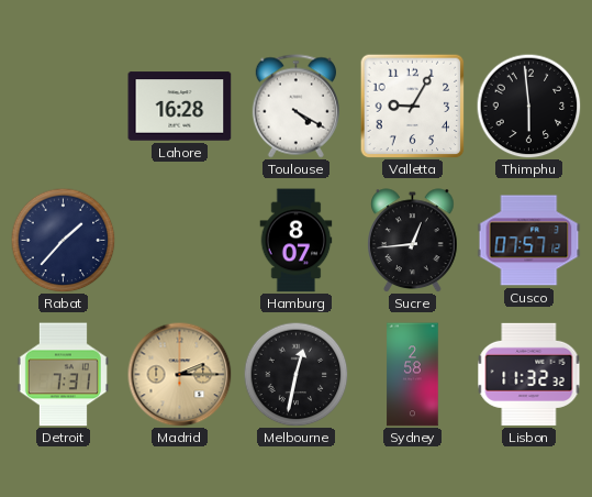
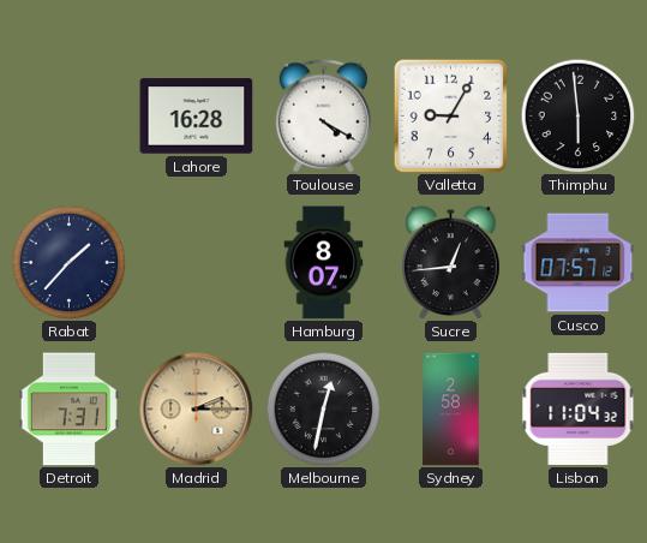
Lisbon: 11:32 -> 11:04
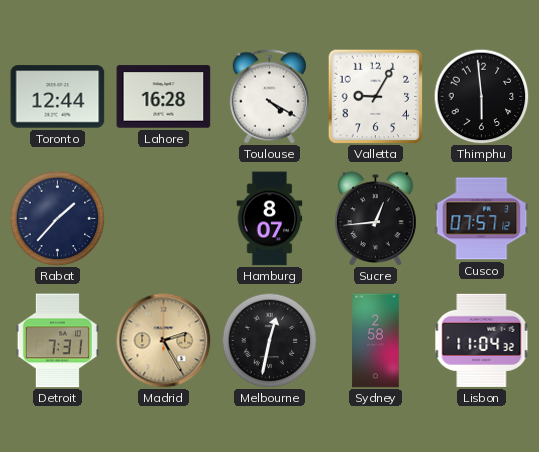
Toronto: none -> 12:44
Madrid: 2:15 -> 2:25
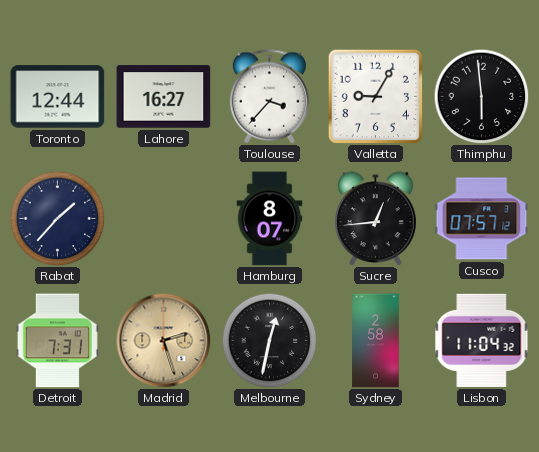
Lahore: 16:28 -> 16:27
Toulouse: 4:20 -> 3:37
Madrid: 2:25 -> 2:27
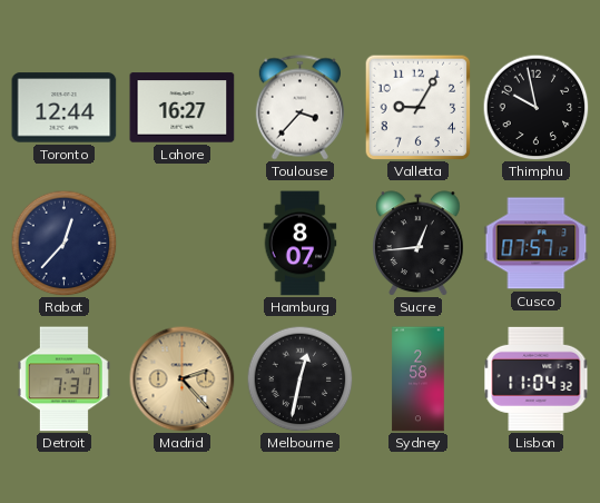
Thimphu: 5:59 -> 9:58
Rabat: 1:37 -> 12:37
Madrid: 2:27 -> 2:23
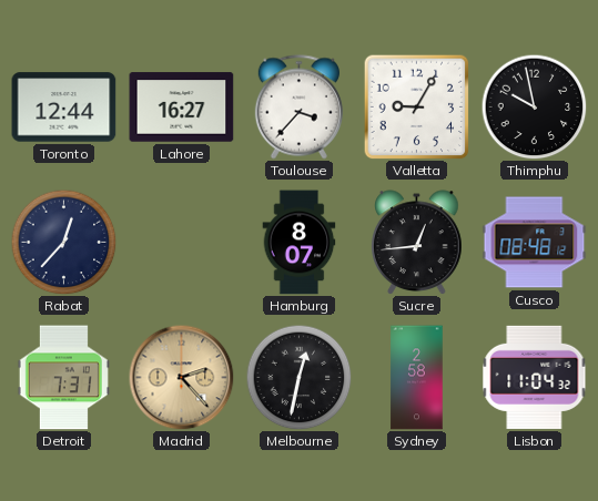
Cusco: 07:57 -> 08:48
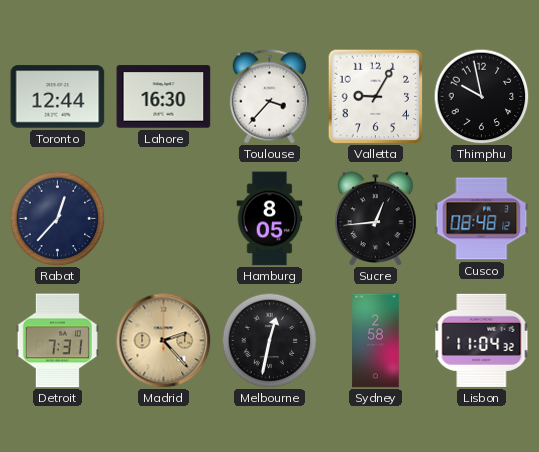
Lahore: 16:27 -> 16:30
Hamburg: 8:07 -> 8:05
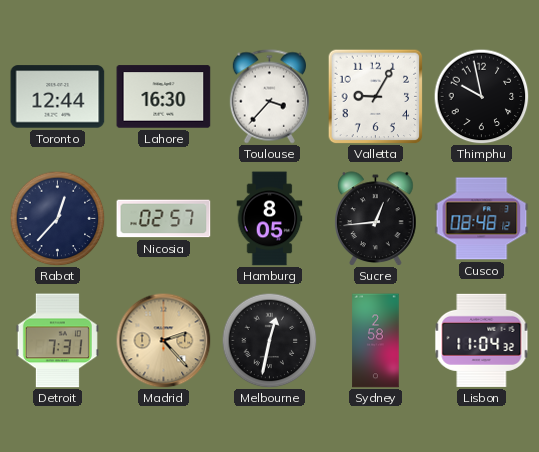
Nicosia: none -> 02:57
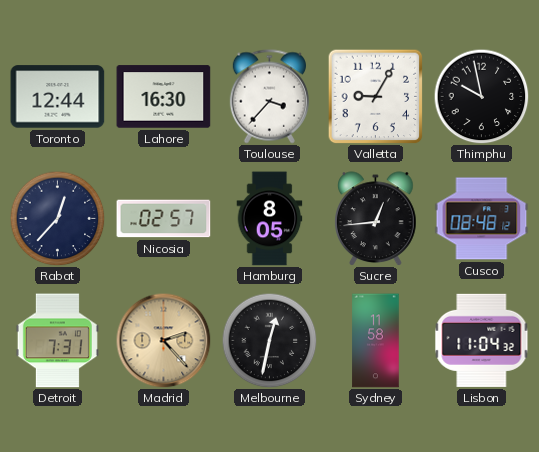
Sydney: 2:58 -> 11:58
